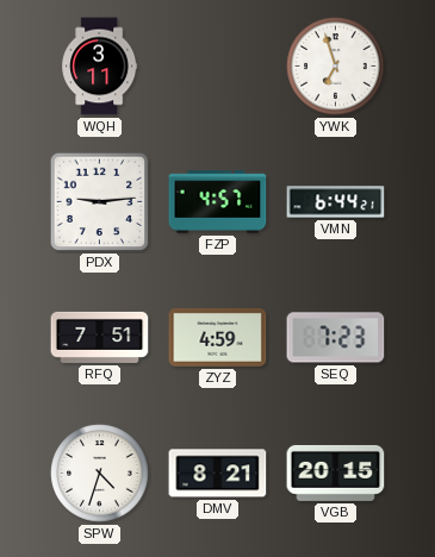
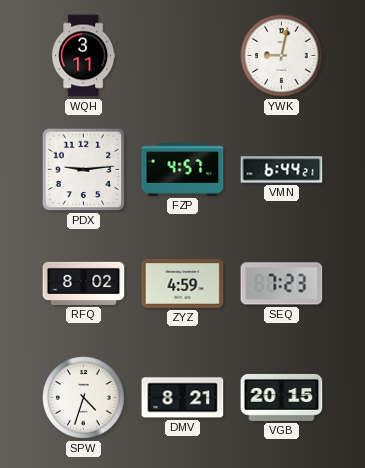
YWK: 6:57 -> 9:02
RFQ: 7:51 -> 8:02
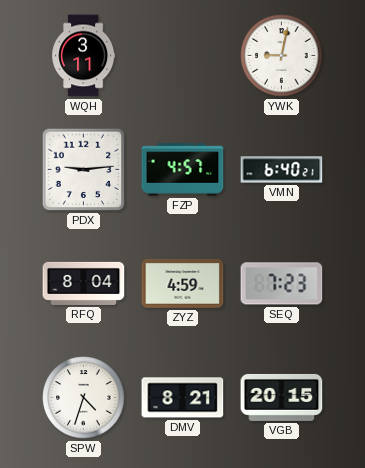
VMN: 6:44 -> 6:40
RFQ: 8:02 -> 8:04
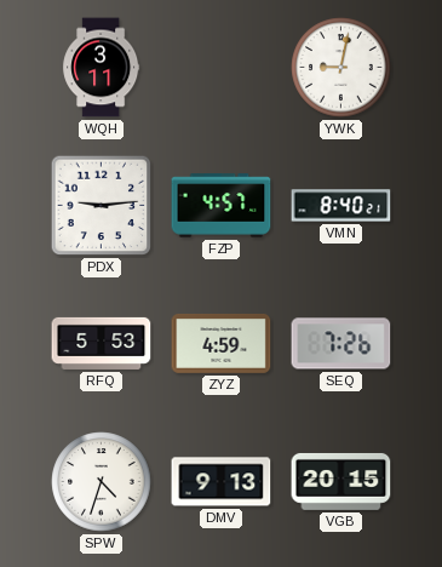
VMN: 6:40 -> 8:40
RFQ: 8:04 -> 5:53
SEQ: 7:23 -> 7:26
DMV: 8:21 -> 9:13
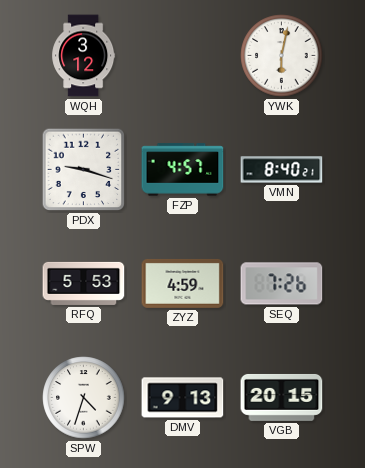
WQH: 3:11 -> 3:12
YWK: 9:02 -> 6:02
PDX: 9:14 -> 9:18
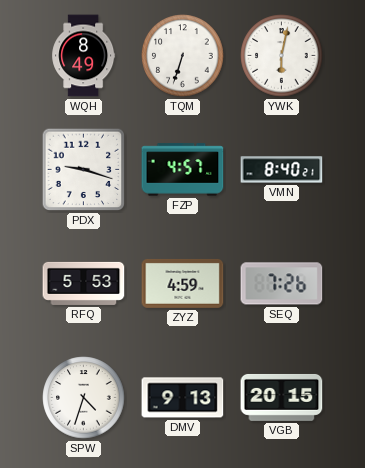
WQH: 3:12 -> 8:49
TQM: none -> 6:33
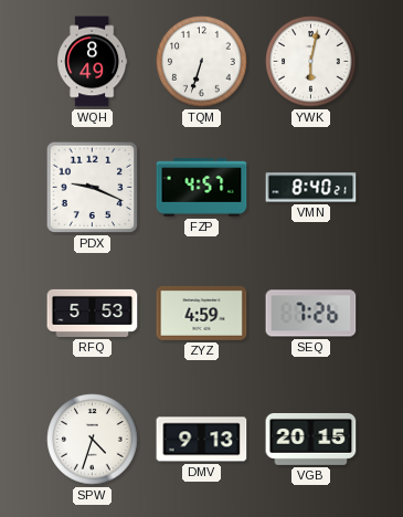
PDX: 9:18 -> 9:19
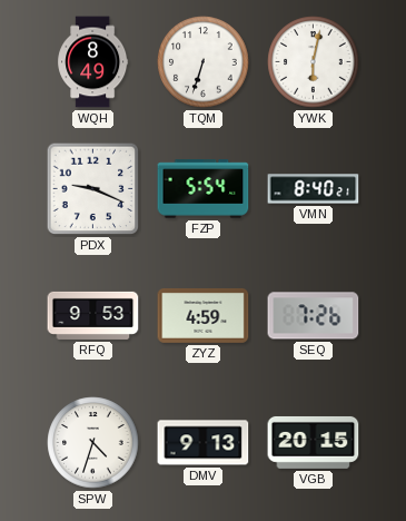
FZP: 4:57 -> 5:54
RFQ: 5:53 -> 9:53
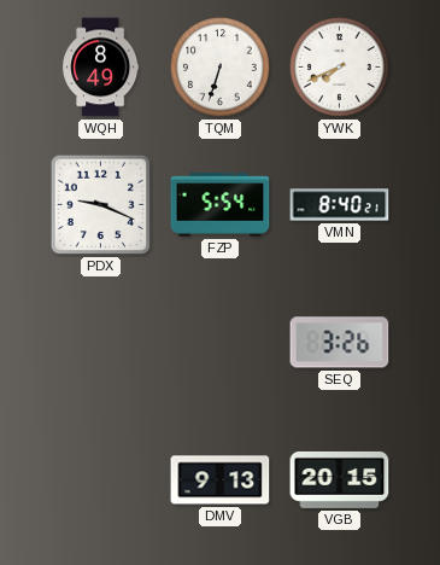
YWK: 6:02 -> 7:41
RFQ: 9:53 -> none
ZYZ: 4:59 -> none
SEQ: 7:26 -> 3:26
SPW: 4:33 -> none
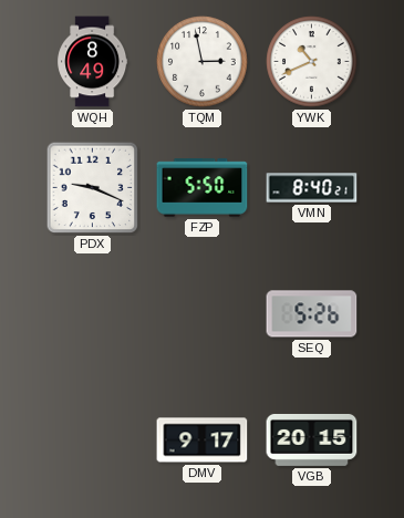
TQM: 6:33 -> 2:58
YWK: 7:41 -> 10:41
FZP: 5:54 -> 5:50
SEQ: 3:26 -> 5:26
DMV: 9:13 -> 9:17
